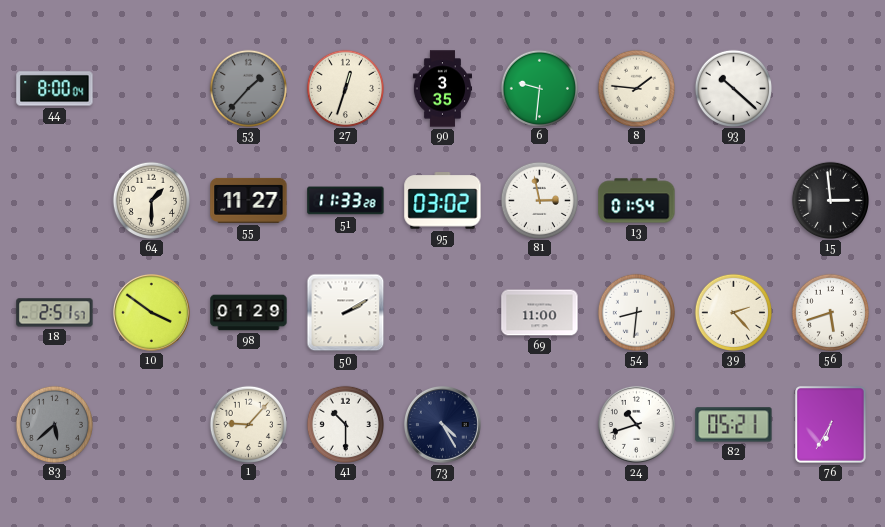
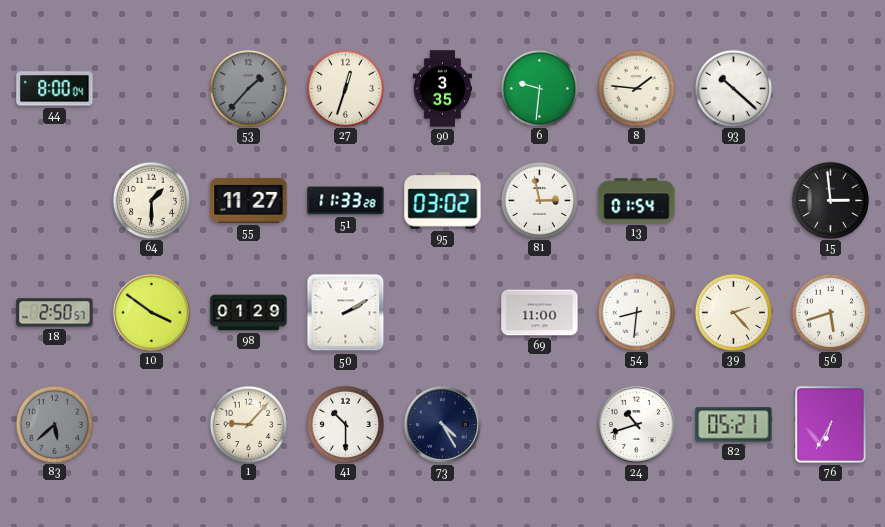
18: 2:51 -> 2:50
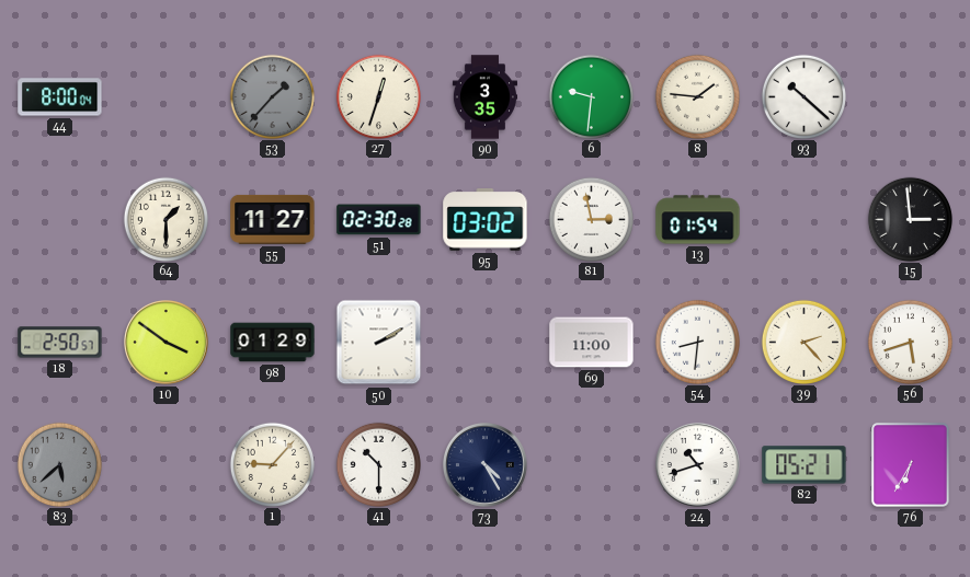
51: 11:33 -> 02:30
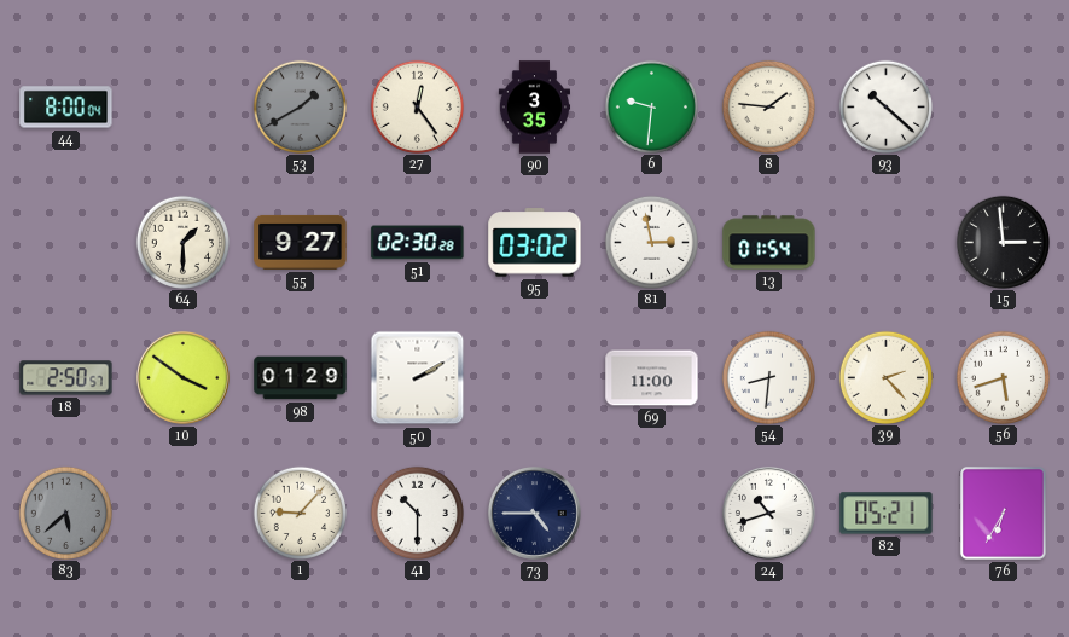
53: 1:37 -> 1:40
27: 12:33 -> 12:24
55: 11:27 -> 9:27
73: 4:25 -> 4:45
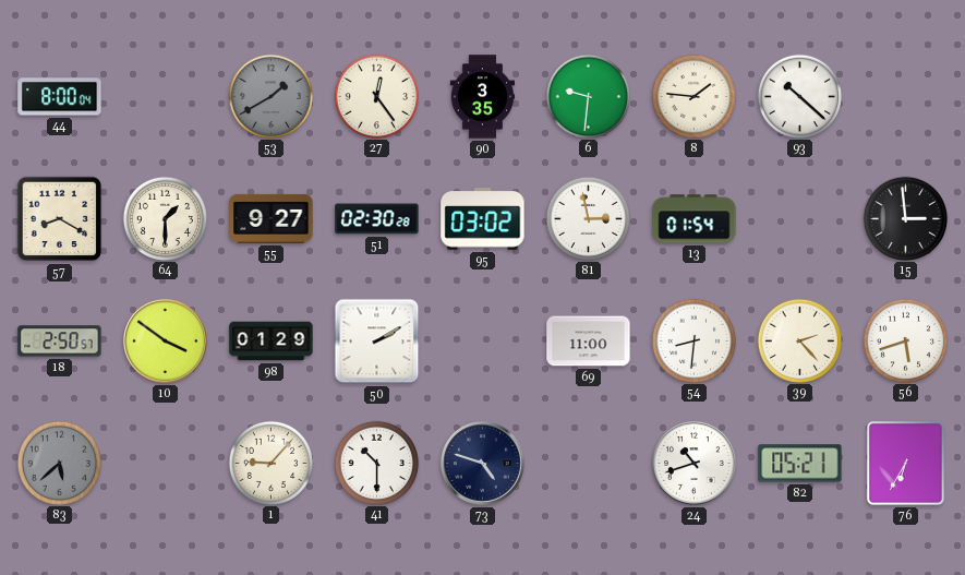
57: none -> 8:20
73: 4:45 -> 4:48
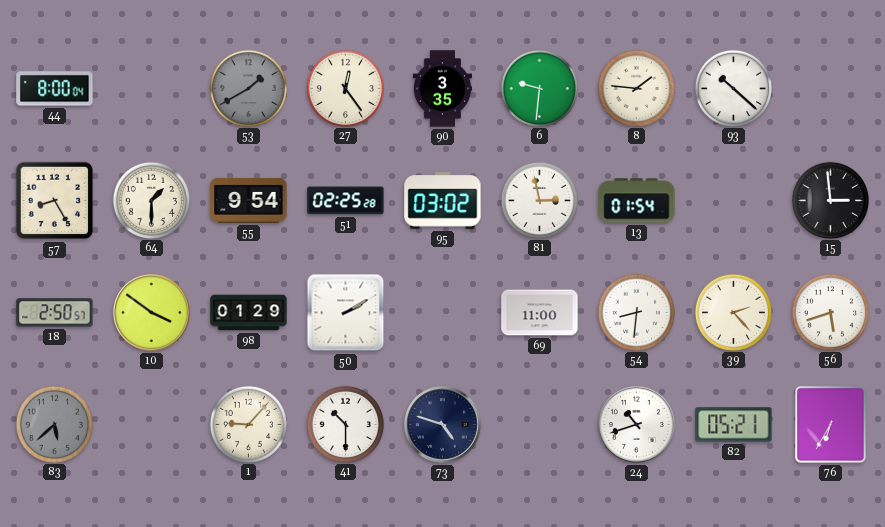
57: 8:20 -> 8:25
55: 9:27 -> 9:54
51: 02:30 -> 02:25
